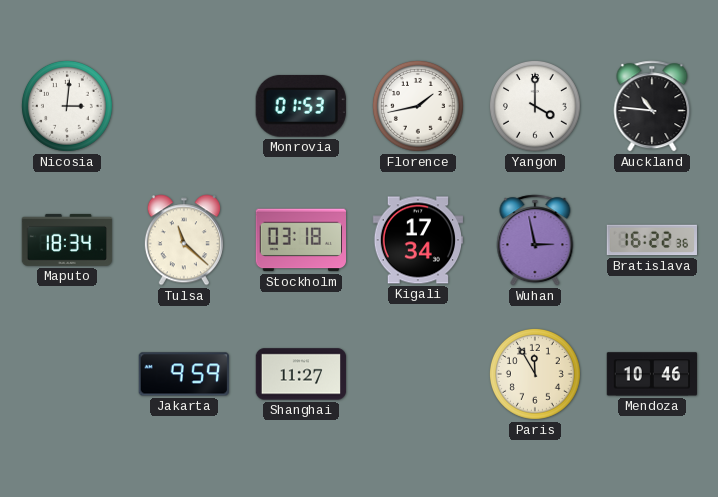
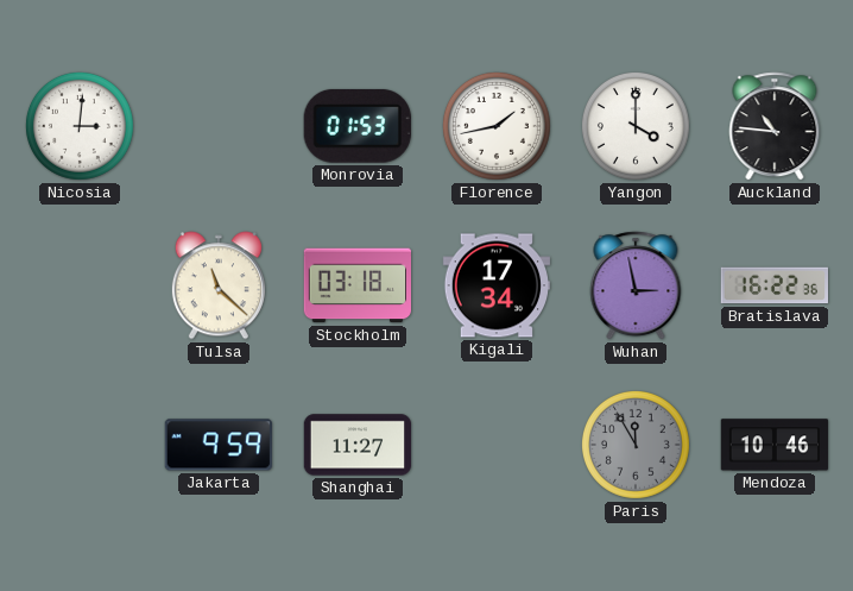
Maputo: 18:34 -> none
Paris dial: cream -> grey
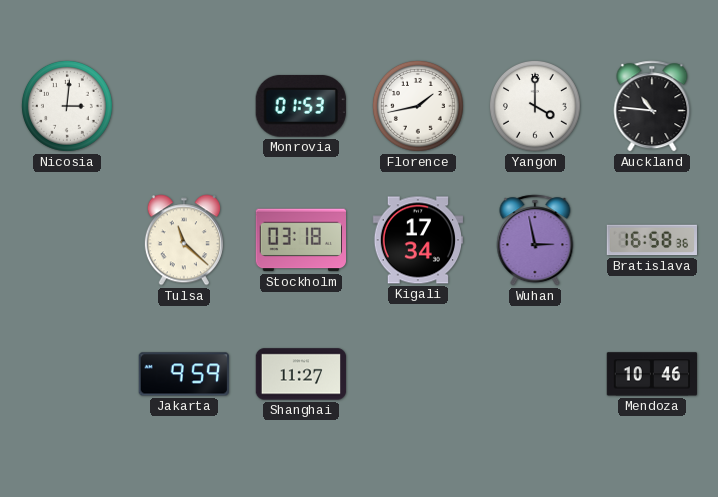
Bratislava: 16:22 -> 16:58
Paris: 11:55 -> none
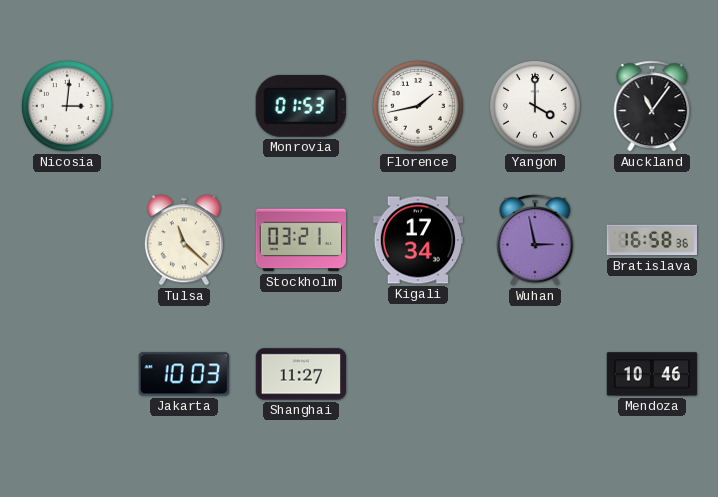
Auckland: 10:46 -> 11:06
Stockholm: 03:18 -> 03:21
Jakarta: 9:59 -> 10:03
